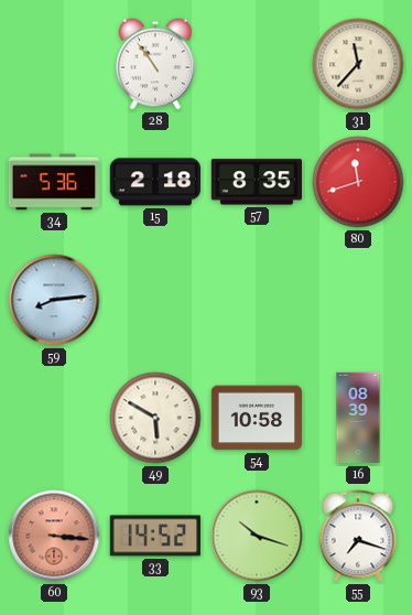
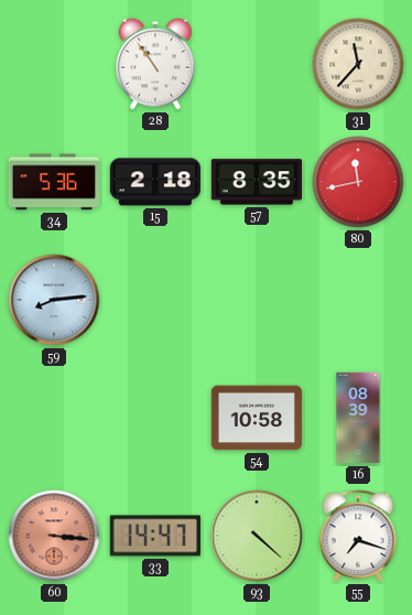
80: 11:42 -> 11:43
49: 5:50 -> none
33: 14:52 -> 14:47
93: 10:18 -> 4:22
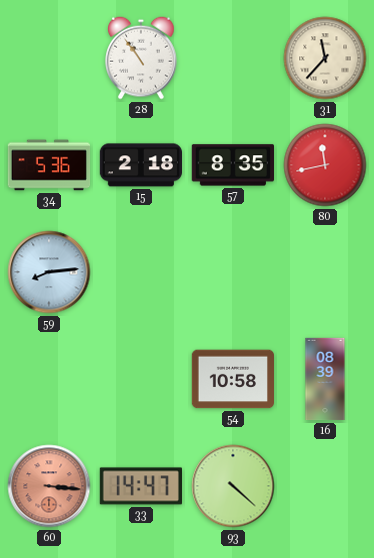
55: 7:18 -> none
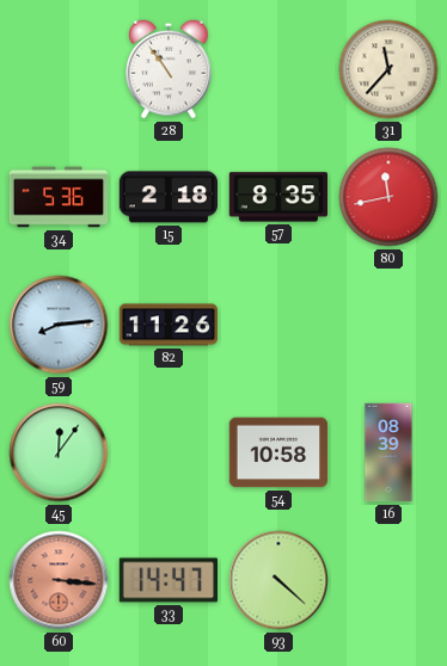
82: none -> 11:26
45: none -> 12:06
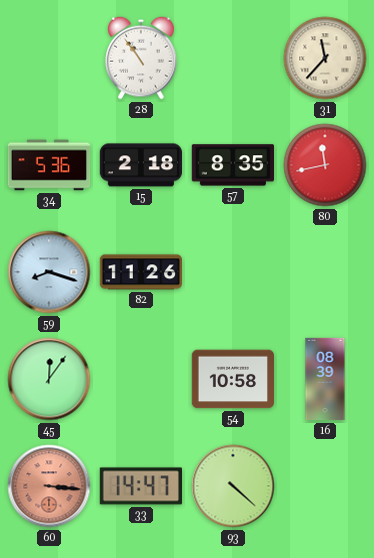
59: 8:14 -> 8:18
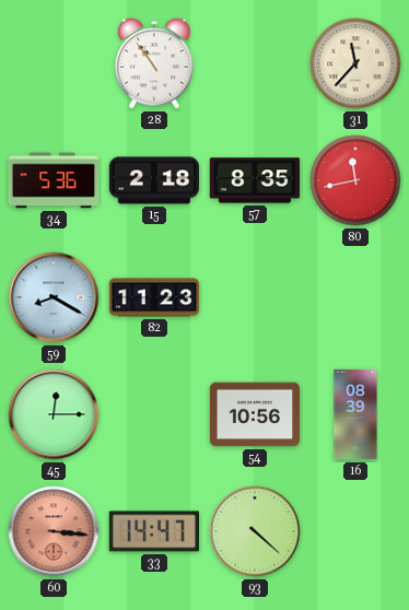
59: 8:18 -> 8:20
82: 11:26 -> 11:23
45: 12:06 -> 12:15
54: 10:58 -> 10:56
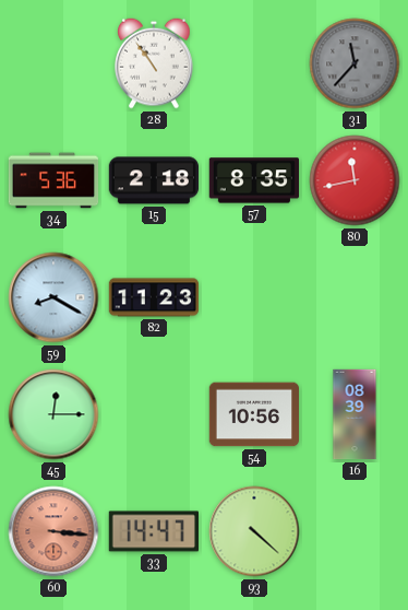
31 dial: cream -> grey
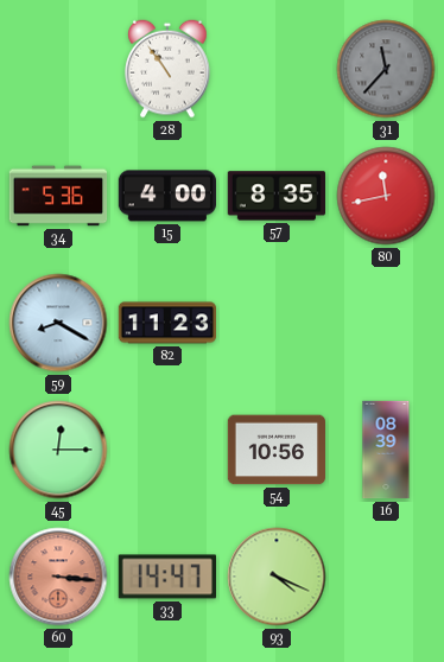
15: 2:18 -> 4:00
93: 4:22 -> 4:19
